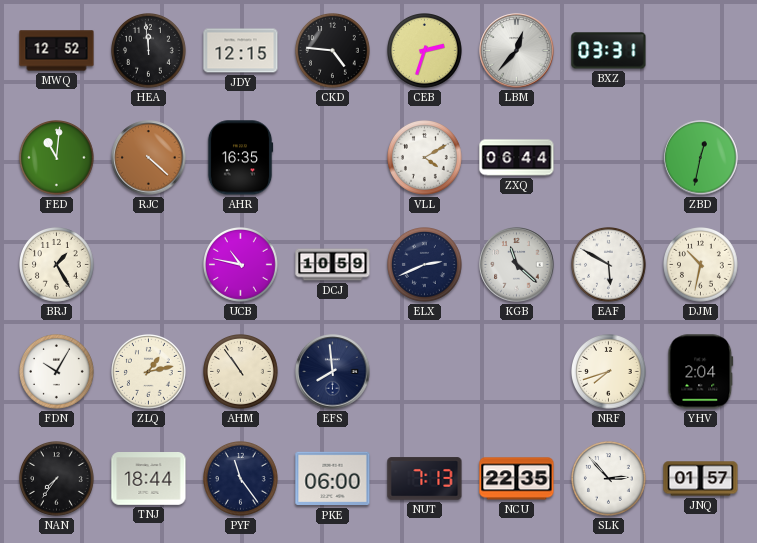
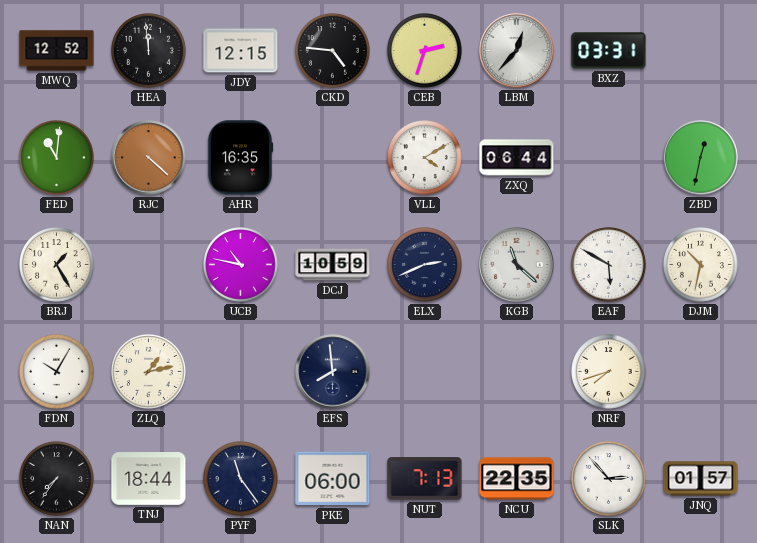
AHM: 10:54 -> none
YHV: 2:04 -> none
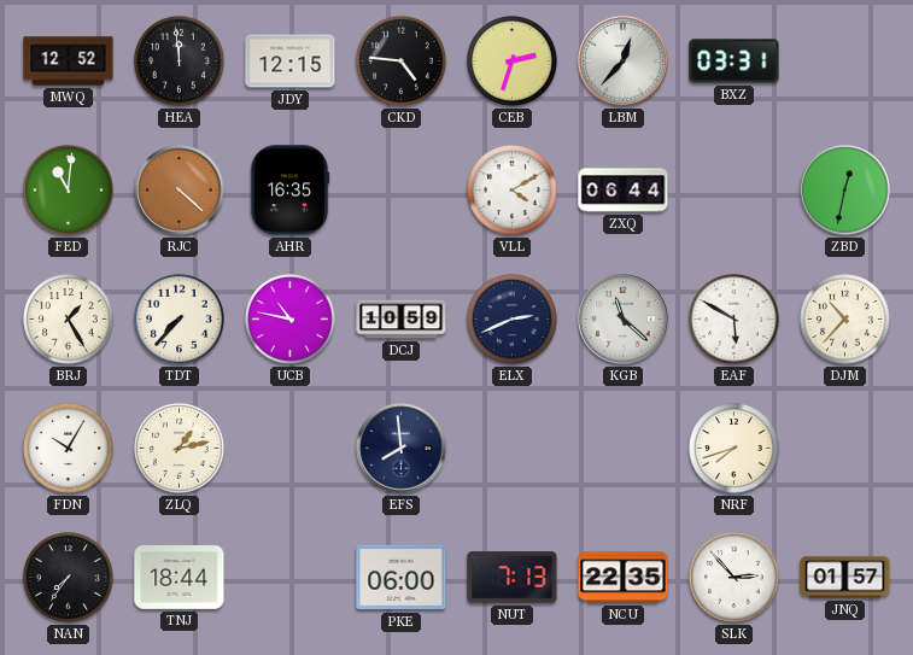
TDT: none -> 7:37
DJM: 10:32 -> 10:37
PYF: 11:24 -> none
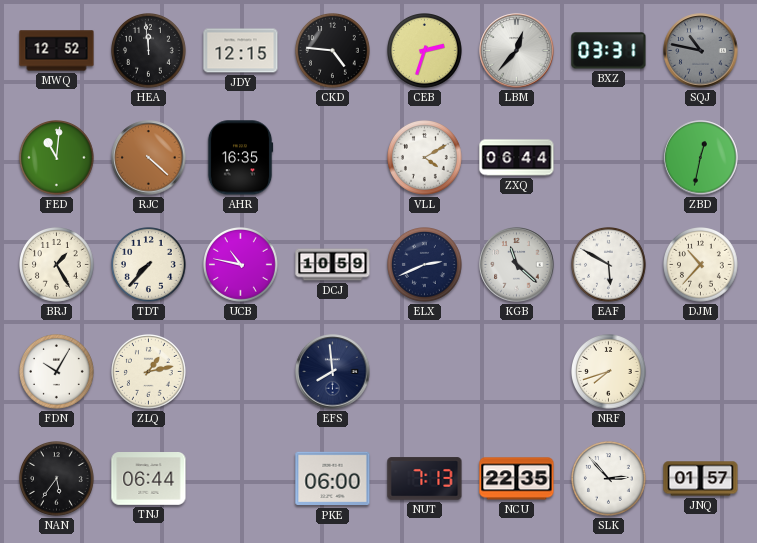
SQJ: none -> 10:47
NAN: 7:36 -> 5:36
TNJ: 18:44 -> 06:44
